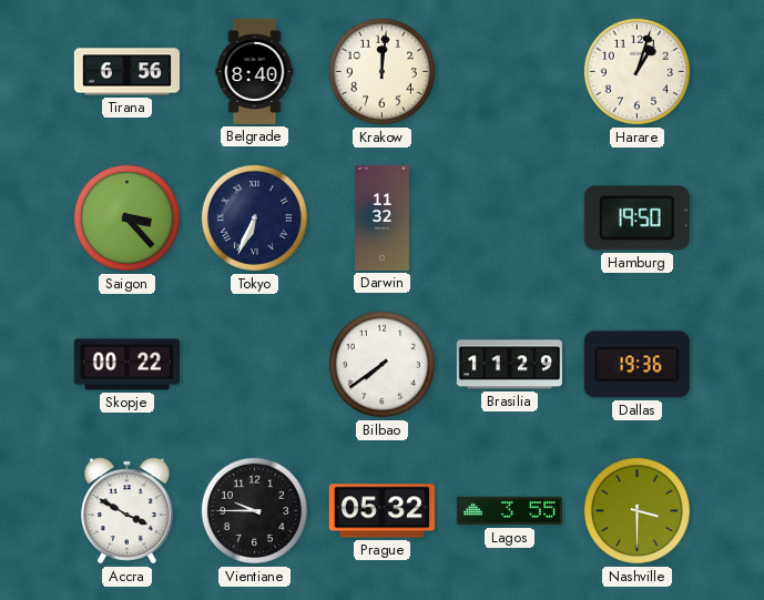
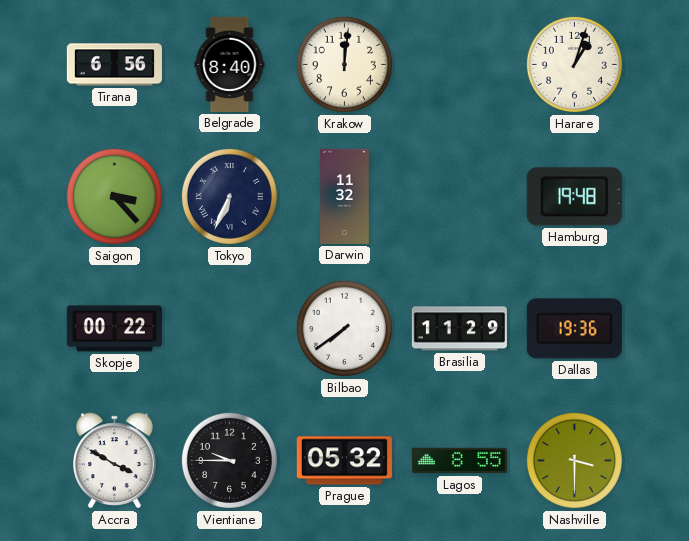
Hamburg: 19:50 -> 19:48
Lagos: 3:55 -> 8:55
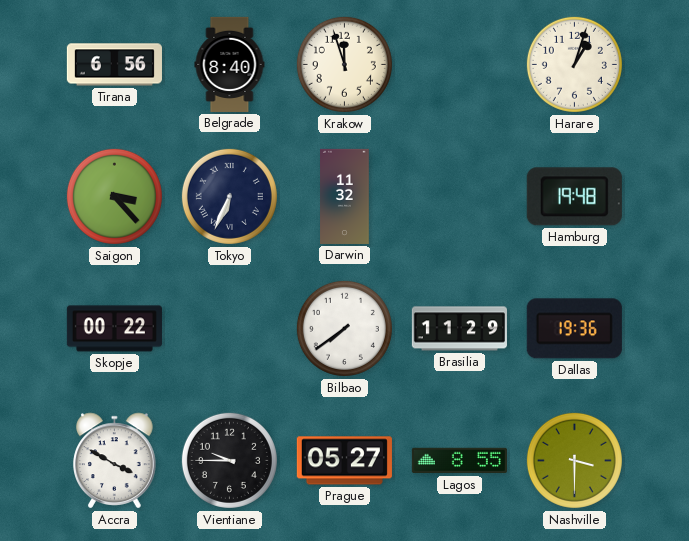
Krakow: 12:01 -> 11:57
Prague: 05:32 -> 05:27
